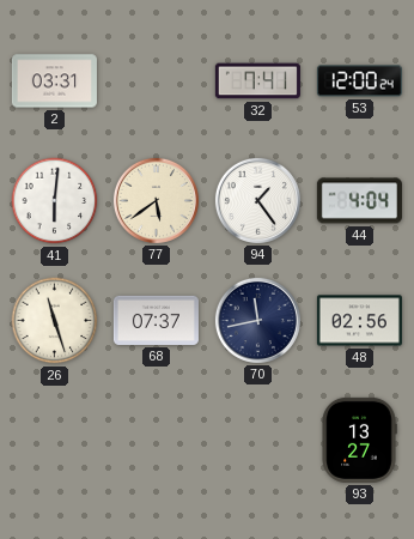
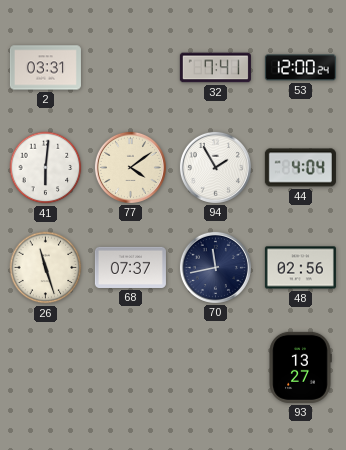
77: 5:39 -> 4:09
94: 1:24 -> 1:55
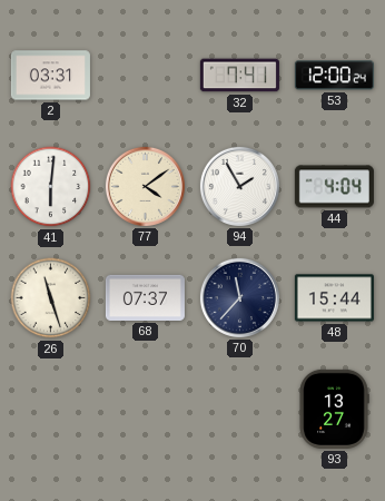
70: 11:43 -> 11:37
48: 02:56 -> 15:44
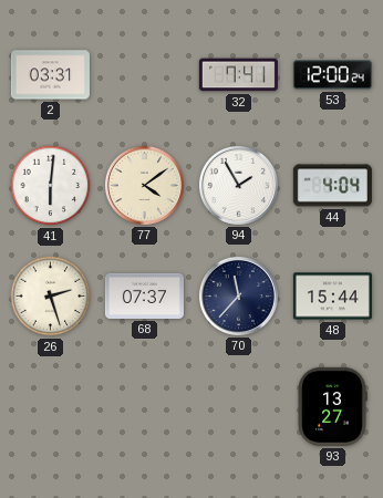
26: 11:27 -> 2:27
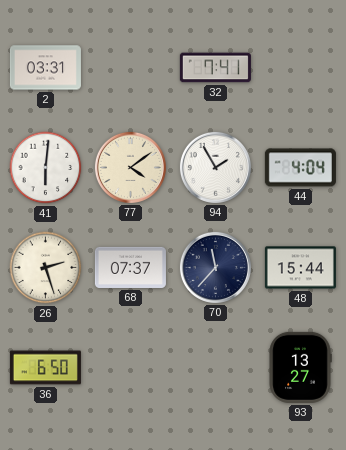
53: 12:00 -> none
36: none -> 6:50
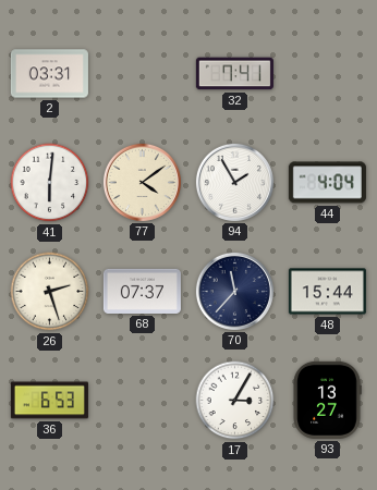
36: 6:50 -> 6:53
17: none -> 3:05
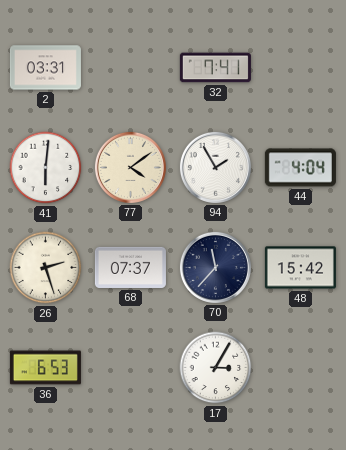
48: 15:44 -> 15:42
93: 13:27 -> none
